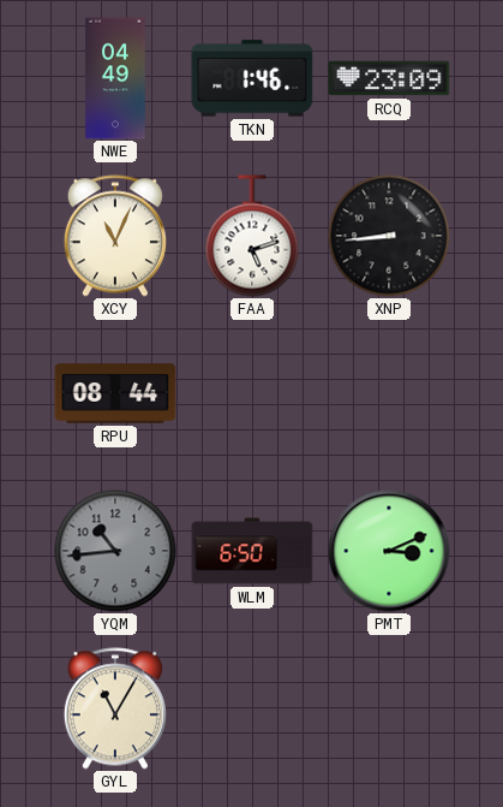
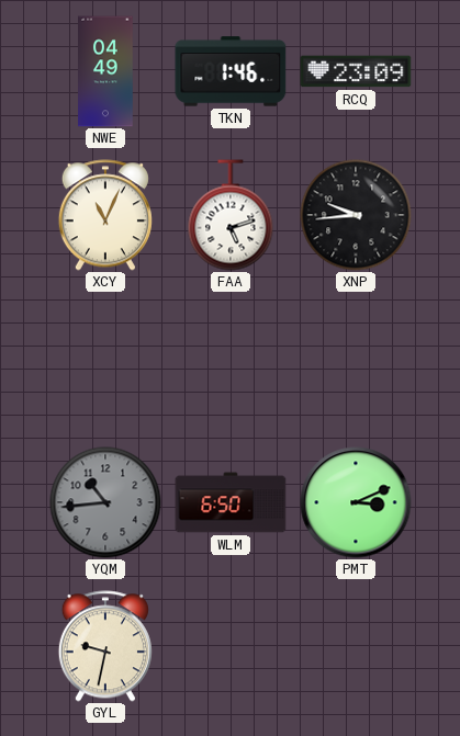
XNP: 8:44 -> 9:44
RPU: 08:44 -> none
GYL: 11:05 -> 9:32
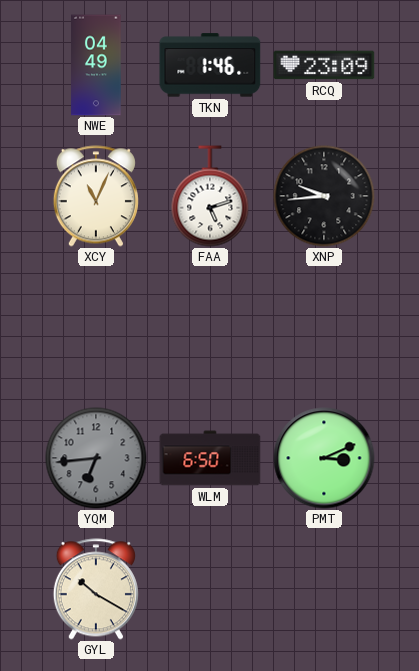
YQM: 10:44 -> 6:44
GYL: 9:32 -> 10:20
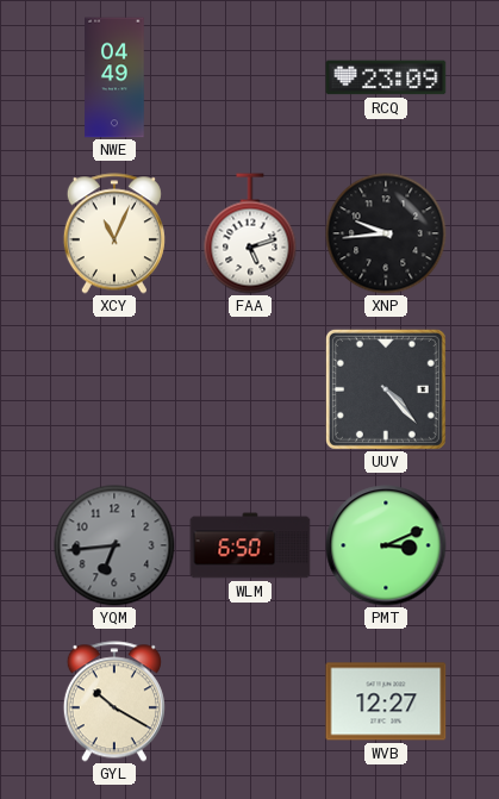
TKN: 1:46 -> none
UUV: none -> 4:23
WVB: none -> 12:27
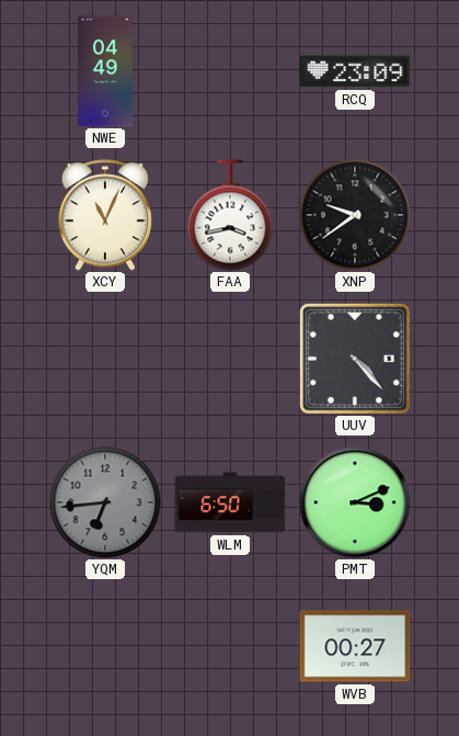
FAA: 5:12 -> 3:43
XNP: 9:44 -> 9:39
GYL: 10:20 -> none
WVB: 12:27 -> 00:27
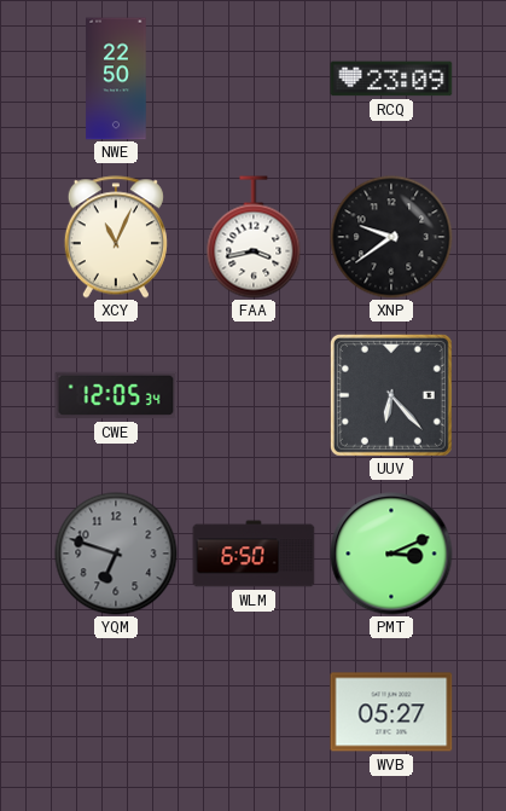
NWE: 04:49 -> 22:50
CWE: none -> 12:05
UUV: 4:23 -> 6:23
YQM: 6:44 -> 6:48
WVB: 00:27 -> 05:27
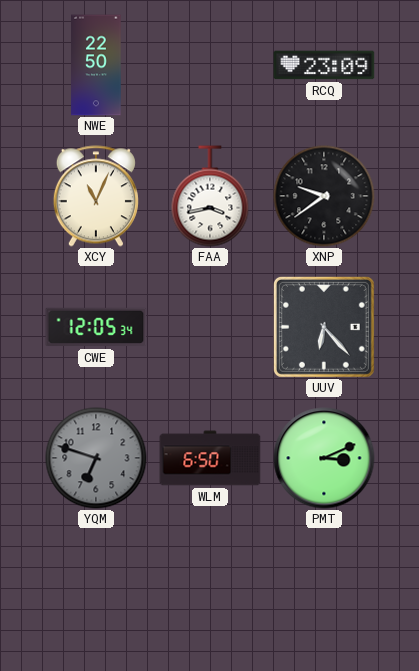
WVB: 05:27 -> none
